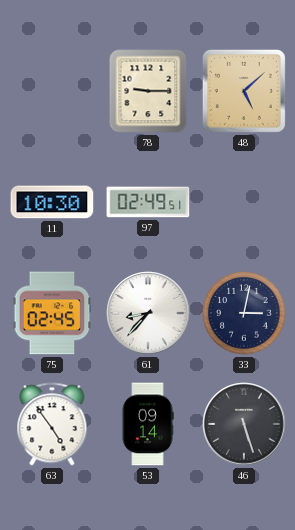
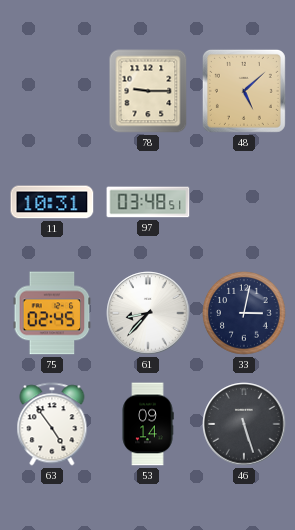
11: 10:30 -> 10:31
97: 02:49 -> 03:48
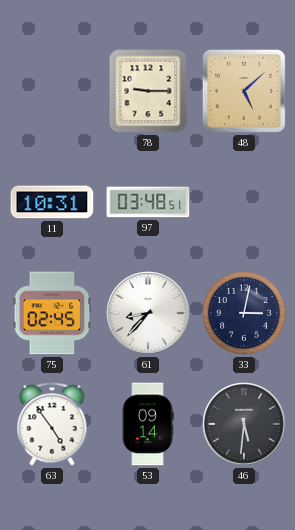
46: 5:27 -> 5:31
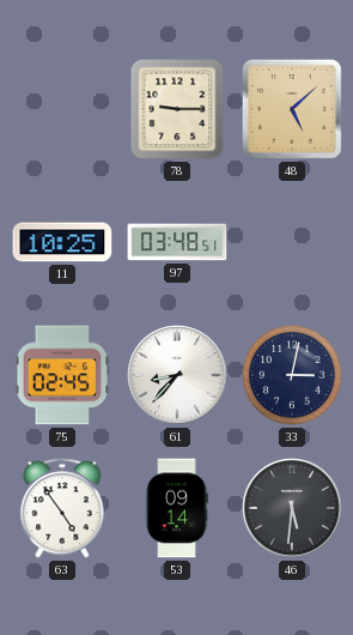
11: 10:31 -> 10:25
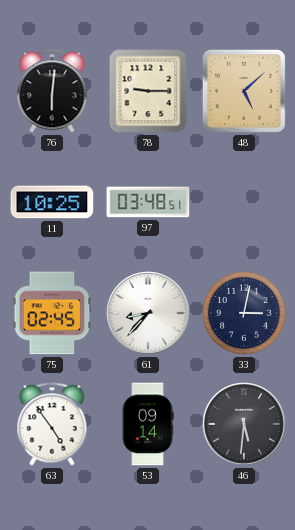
76: none -> 6:01
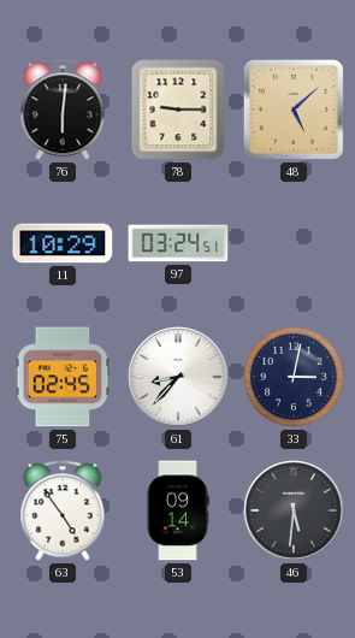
11: 10:25 -> 10:29
97: 03:48 -> 03:24
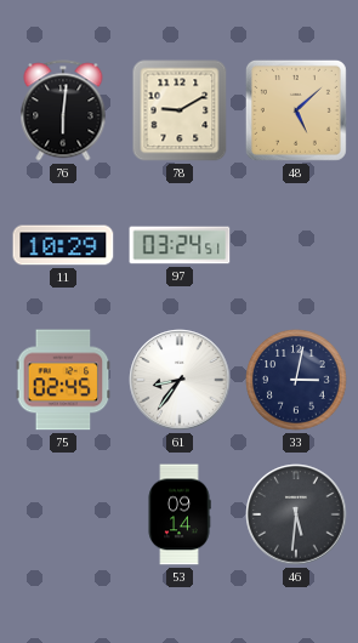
78: 9:15 -> 9:10
61: 8:37 -> 8:36
63: 4:54 -> none
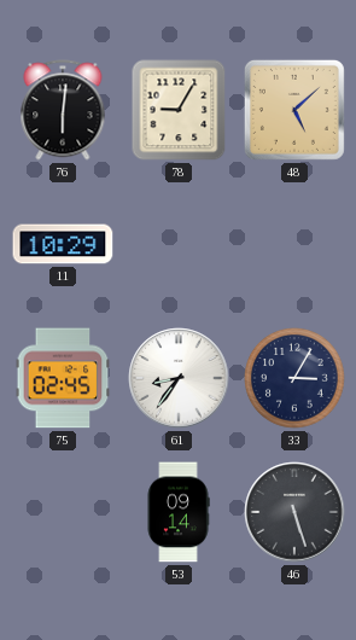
78: 9:10 -> 9:05
97: 03:24 -> none
33: 3:02 -> 3:05
46: 5:31 -> 5:27
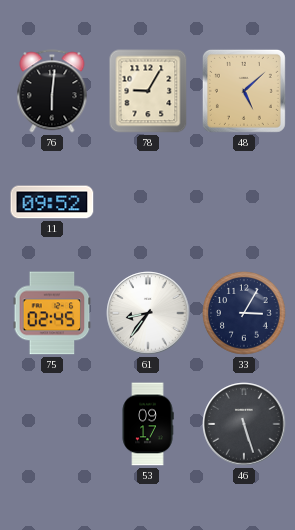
11: 10:29 -> 09:52
53: 09:14 -> 09:17
